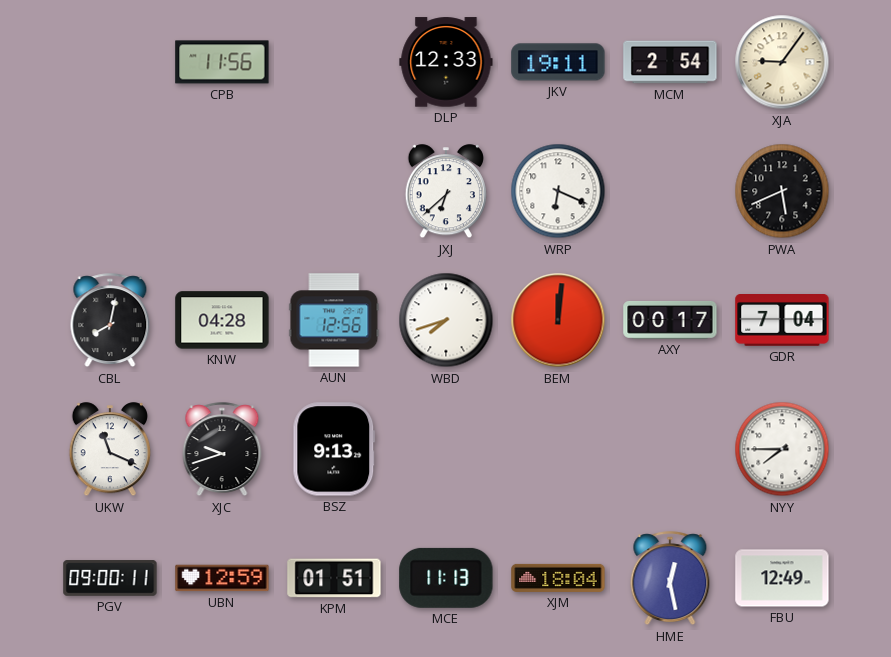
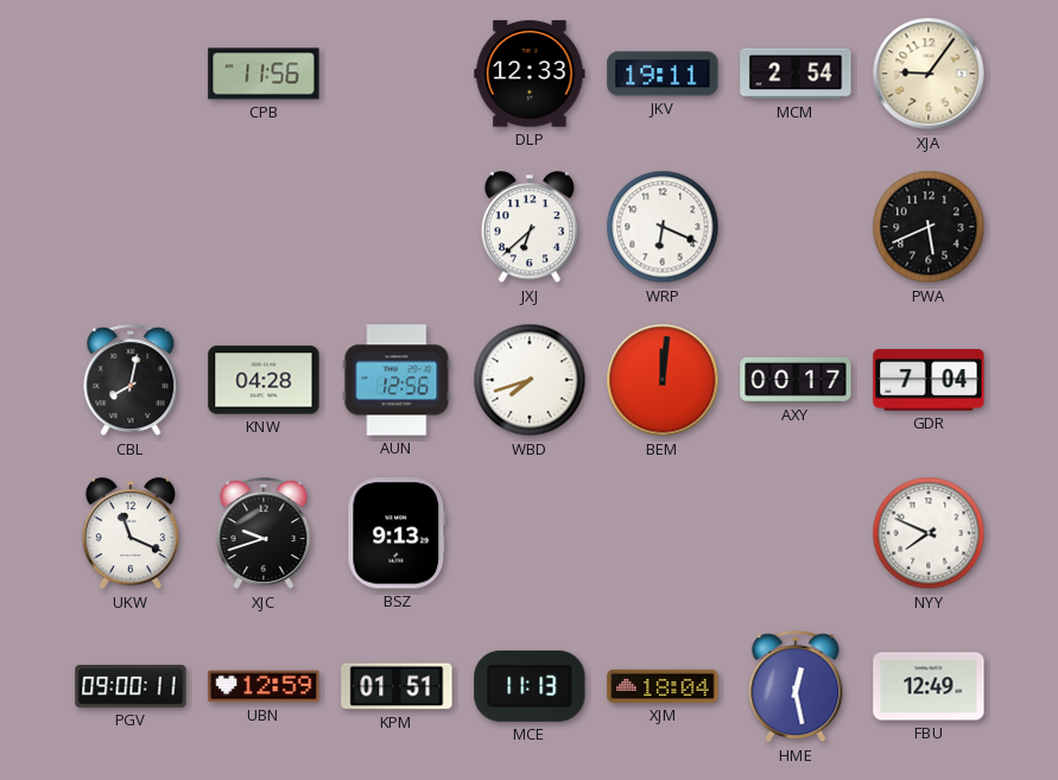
NYY: 7:45 -> 7:49
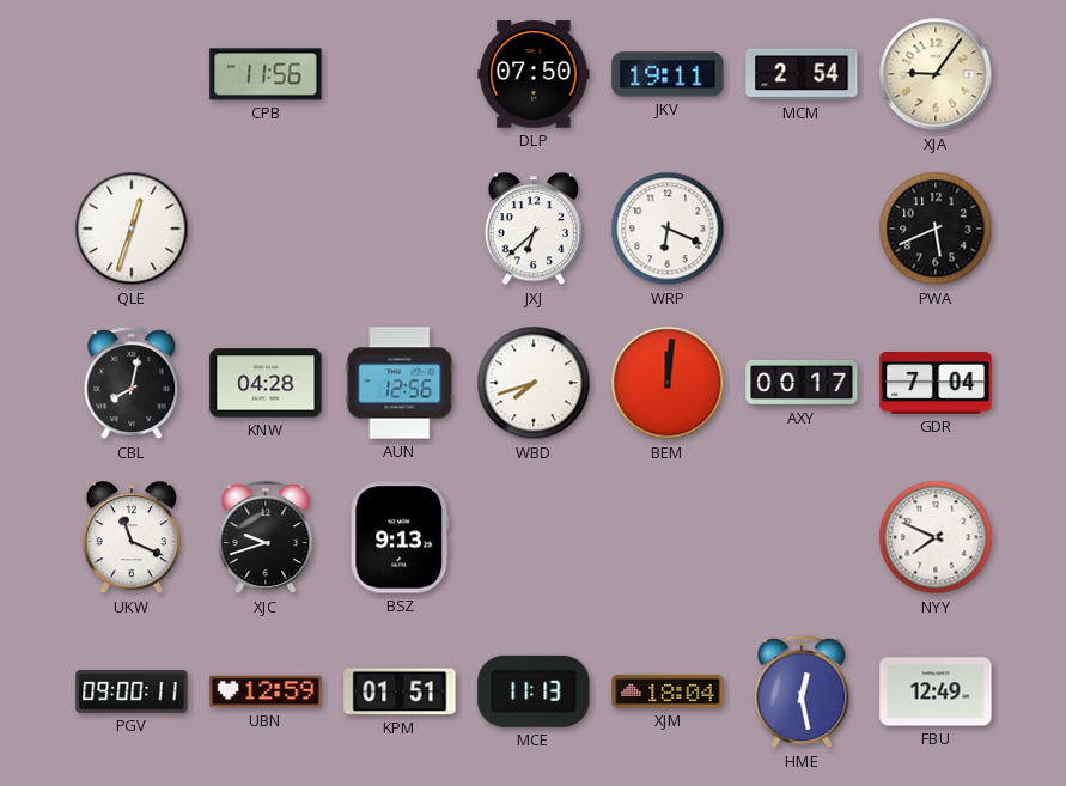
DLP: 12:33 -> 07:50
QLE: none -> 12:33
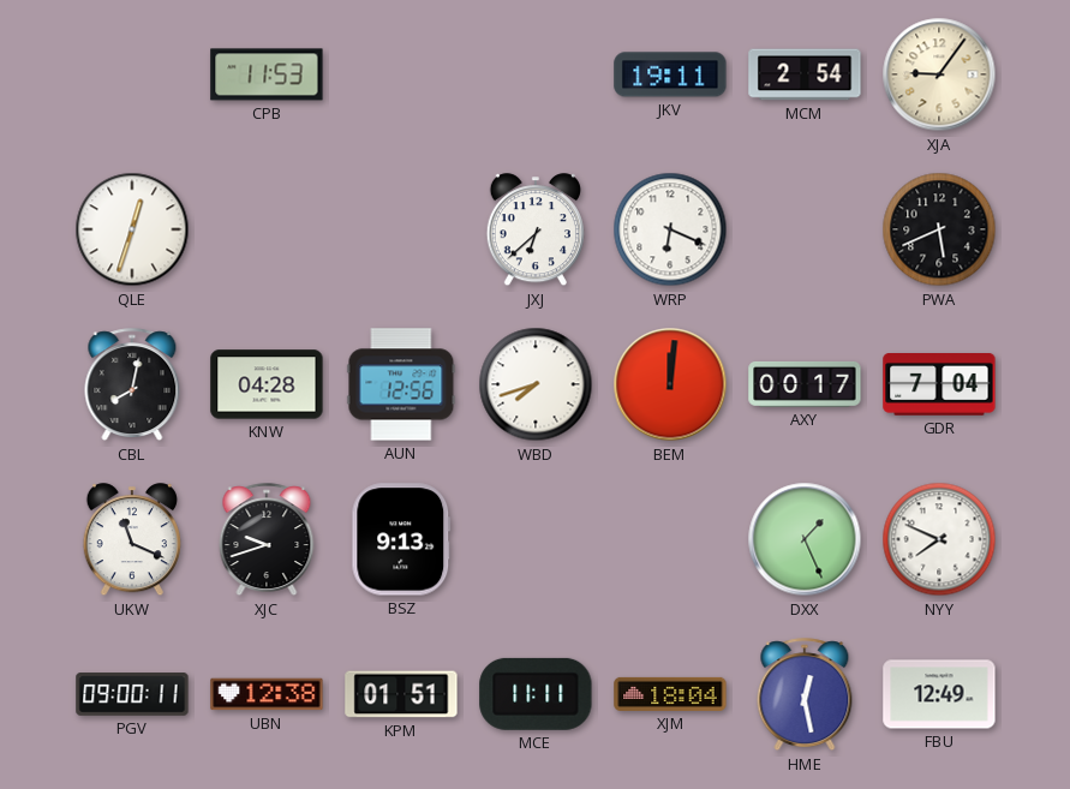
CPB: 11:56 -> 11:53
DLP: 07:50 -> none
DXX: none -> 1:26
UBN: 12:59 -> 12:38
MCE: 11:13 -> 11:11
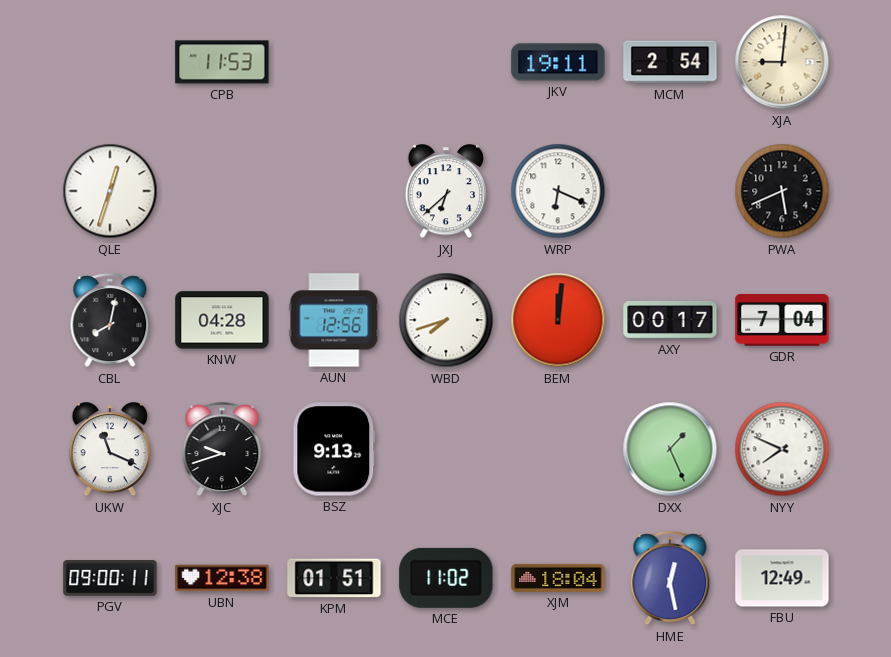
XJA: 9:06 -> 9:01
MCE: 11:11 -> 11:02
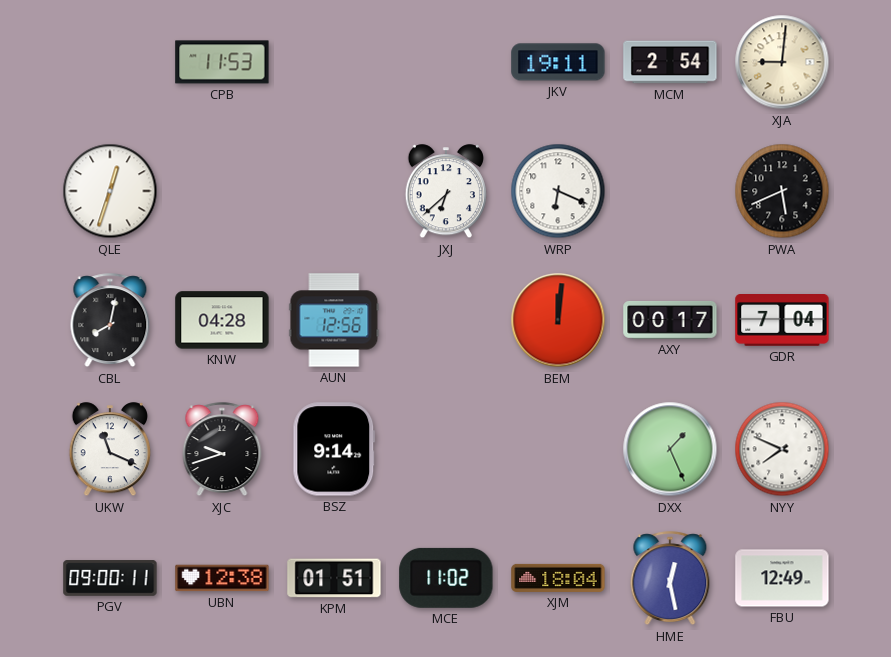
WBD: 7:42 -> none
BSZ: 9:13 -> 9:14
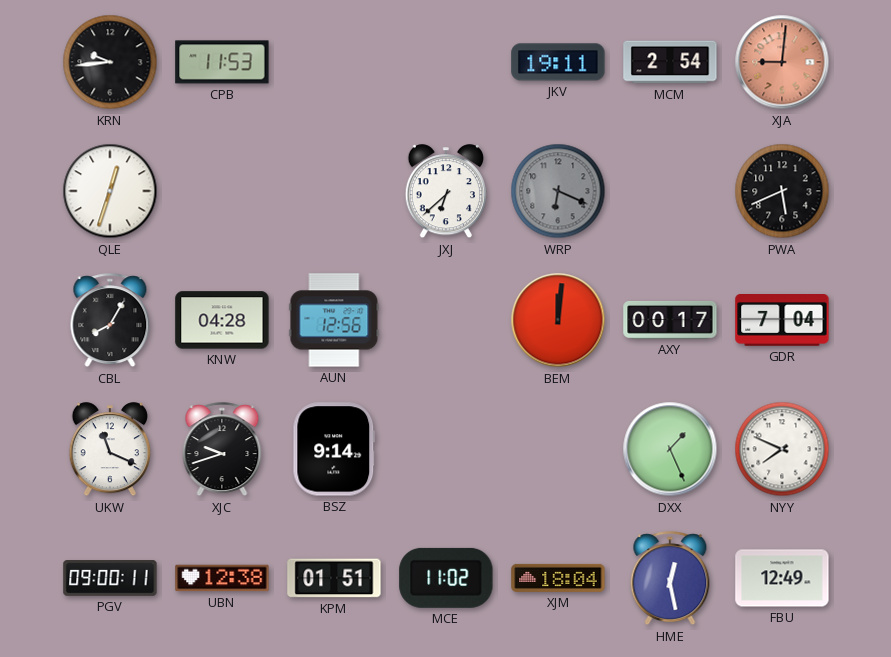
KRN: none -> 9:44
XJA dial: cream -> salmon
WRP dial: white -> grey
CBL: 8:02 -> 8:05
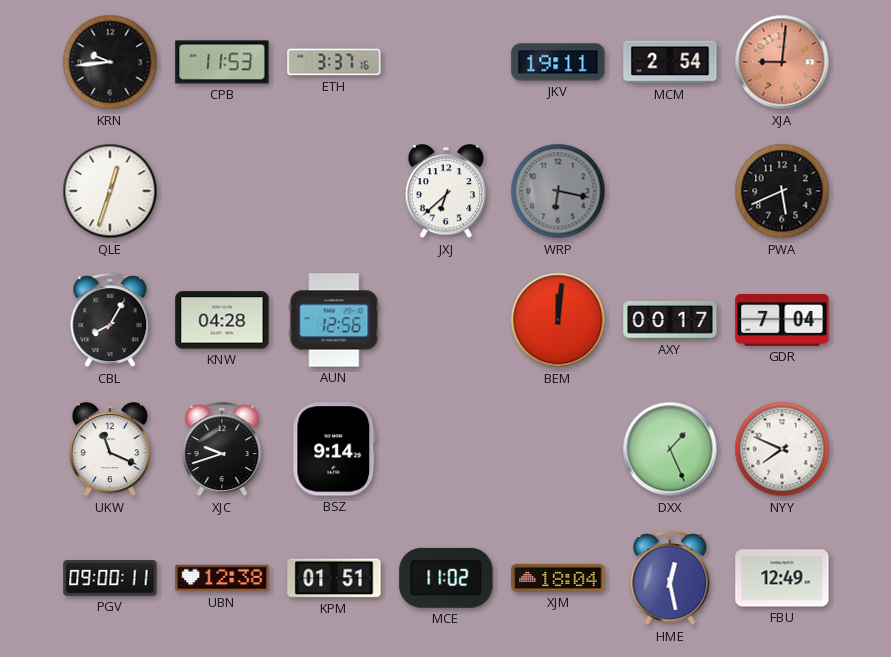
ETH: none -> 3:37
WRP: 6:19 -> 6:17
